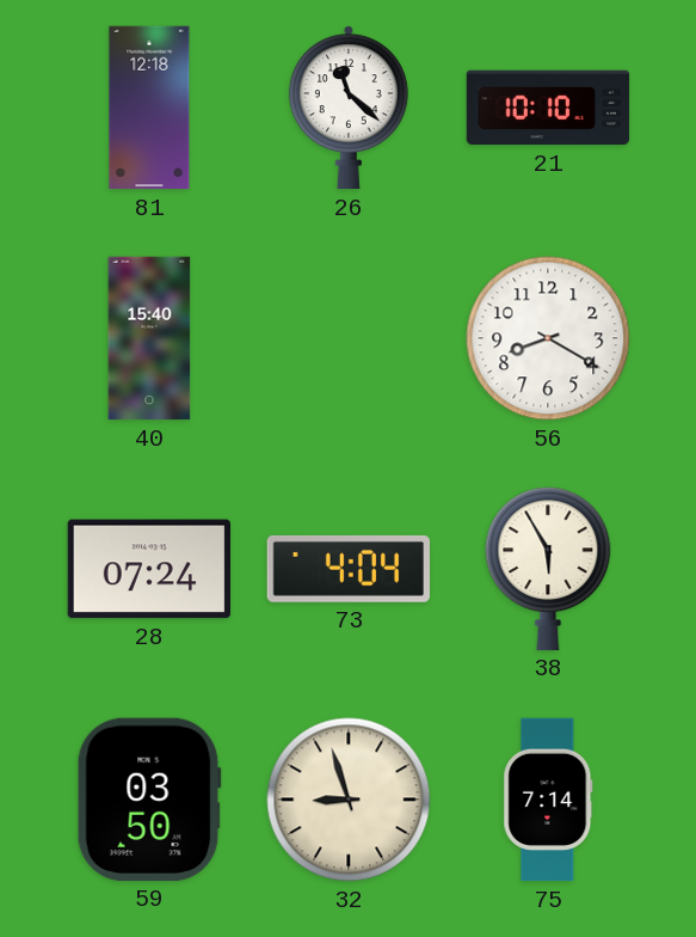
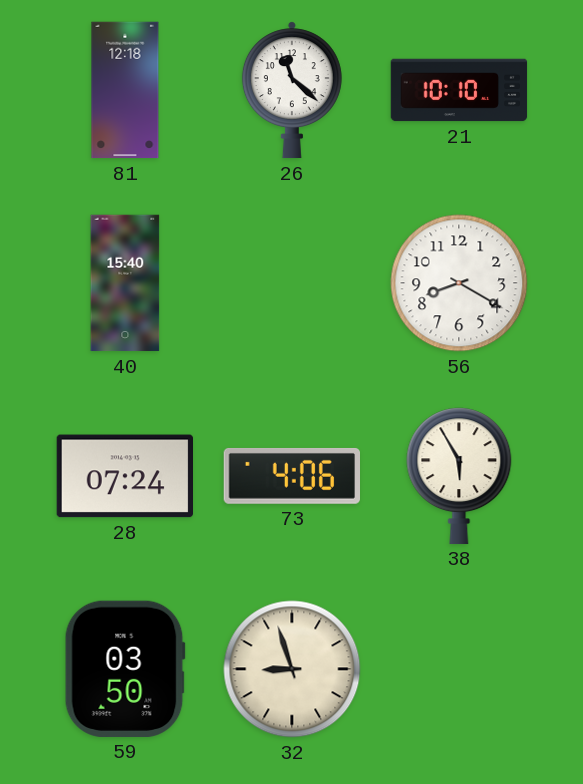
73: 4:04 -> 4:06
75: 7:14 -> none
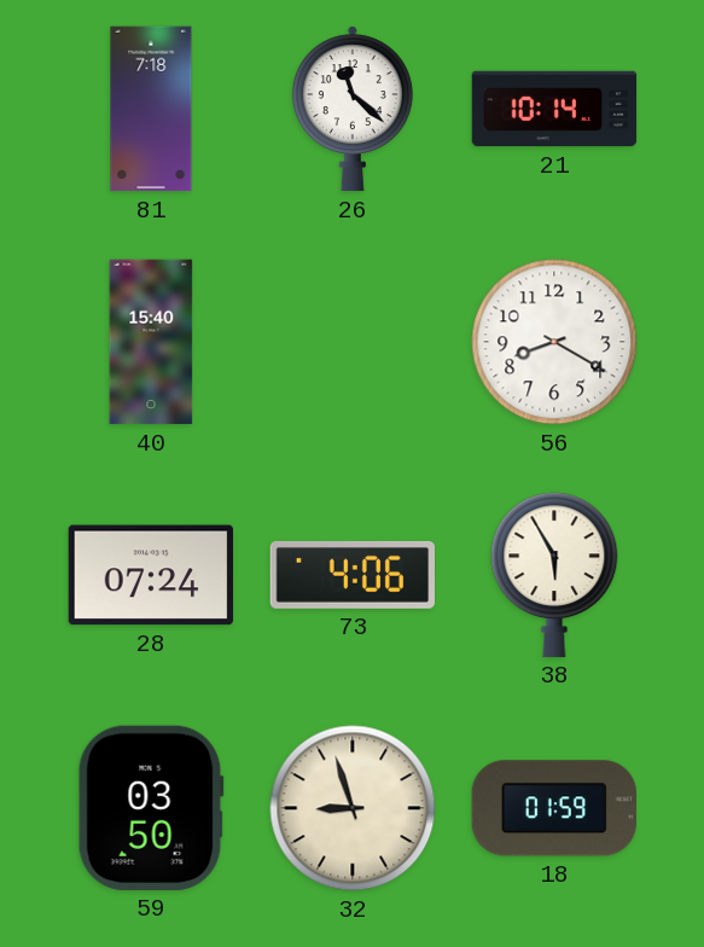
81: 12:18 -> 7:18
21: 10:10 -> 10:14
18: none -> 01:59
